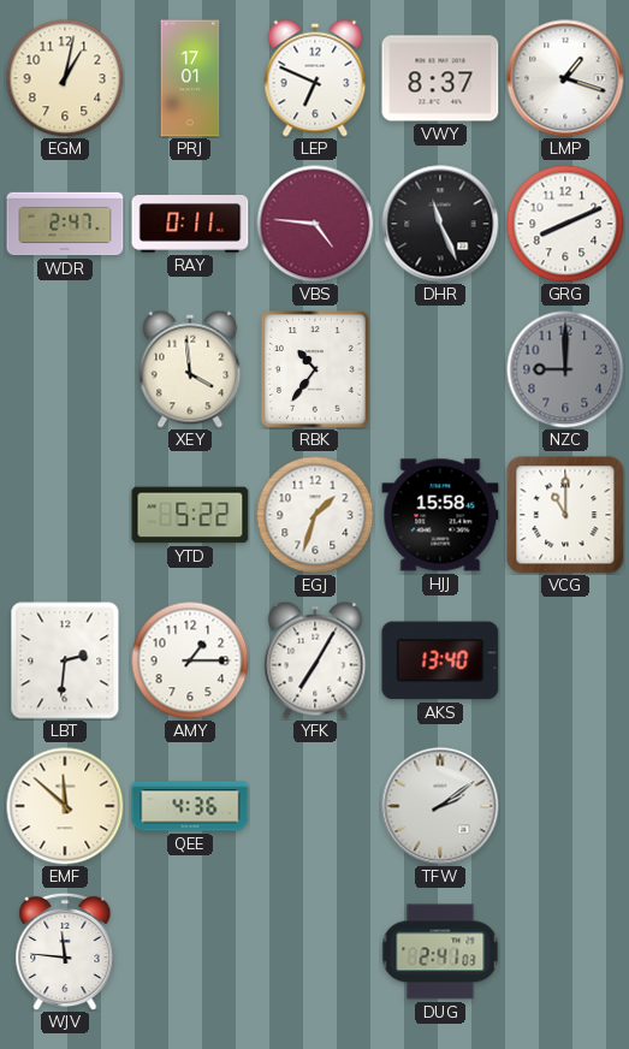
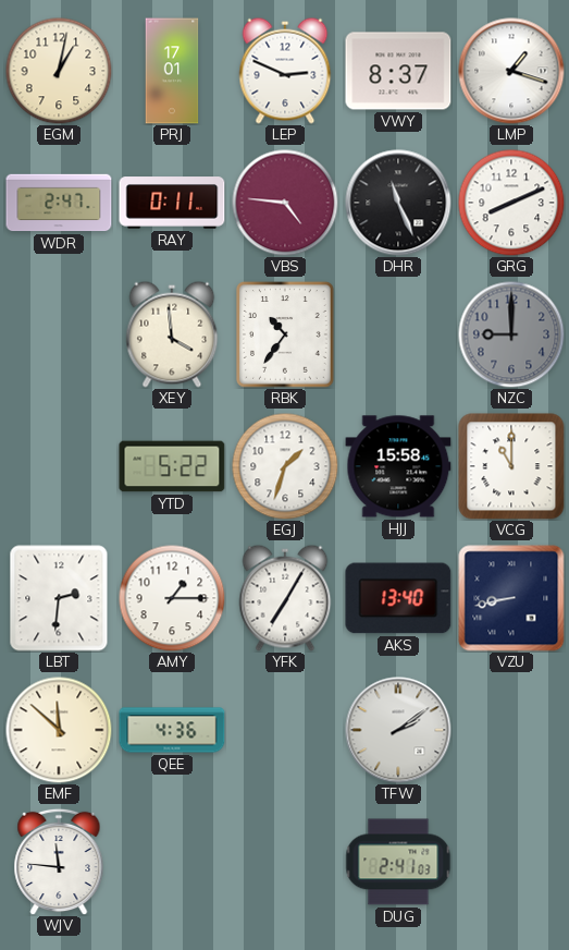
LEP: 6:49 -> 2:49
VZU: none -> 8:43
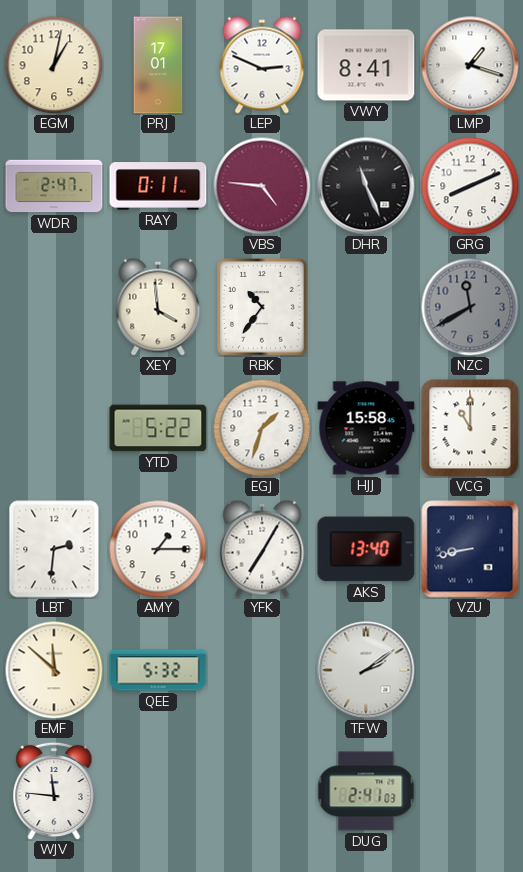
VWY: 8:37 -> 8:41
NZC: 9:00 -> 11:40
QEE: 4:36 -> 5:32
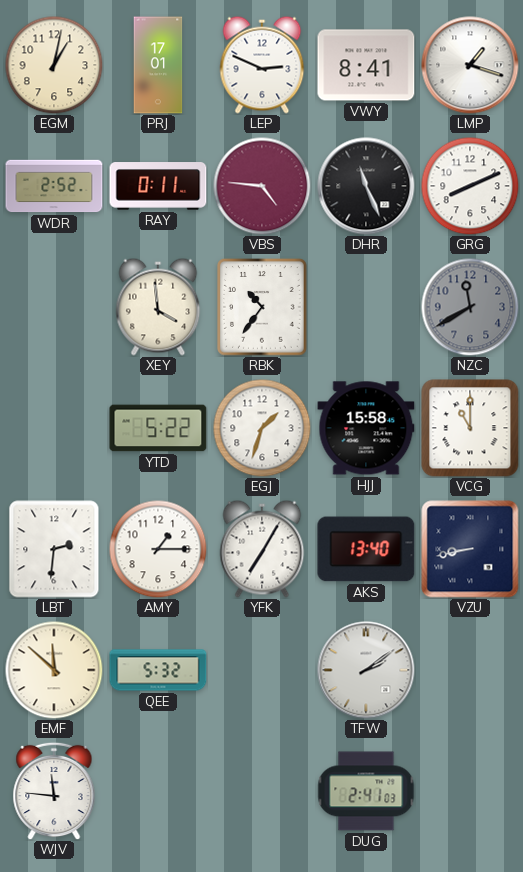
WDR: 2:47 -> 2:52
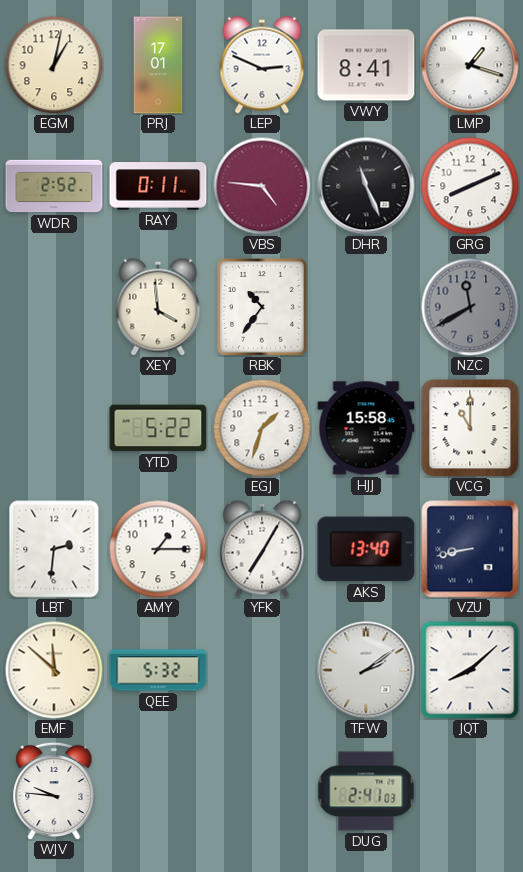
JQT: none -> 8:08
WJV: 11:46 -> 9:46
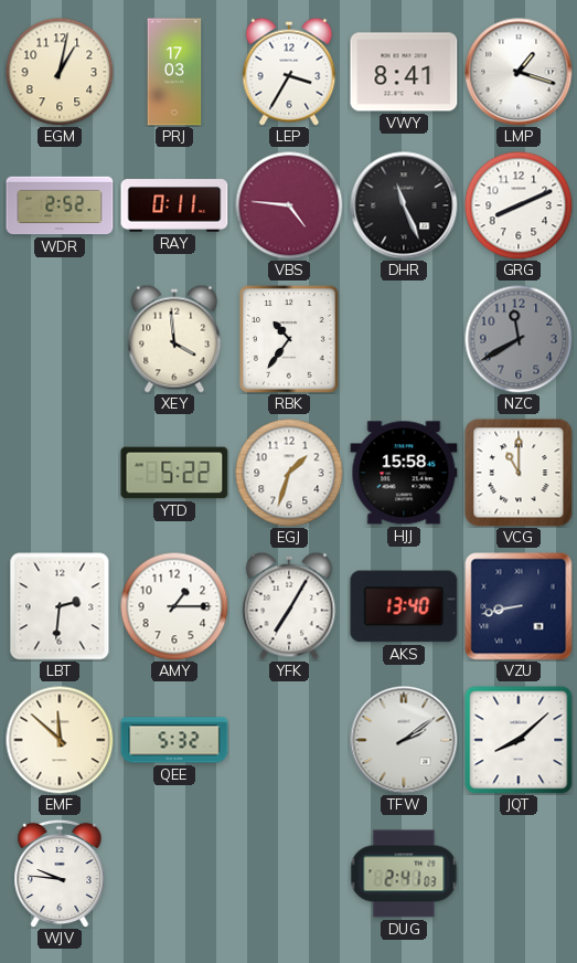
PRJ: 17:01 -> 17:03
LEP: 2:49 -> 3:35
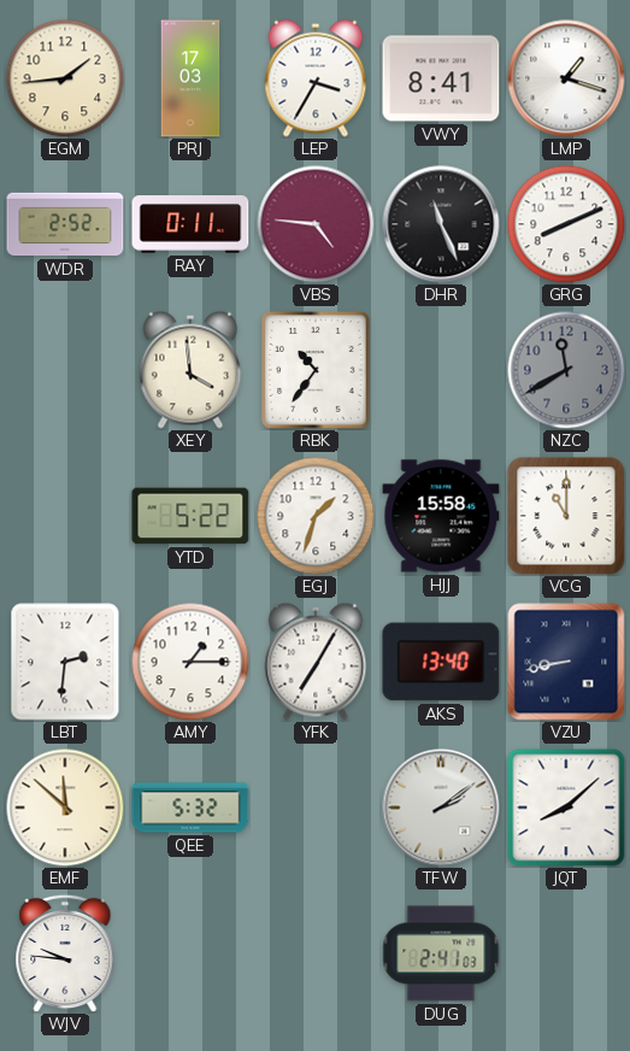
EGM: 1:02 -> 1:44
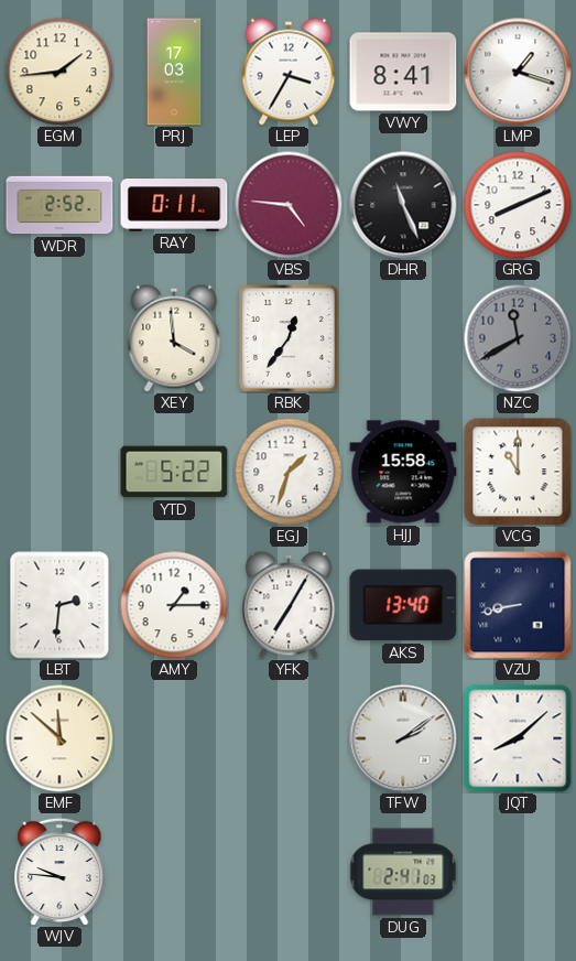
RBK: 10:36 -> 12:36
QEE: 5:32 -> none
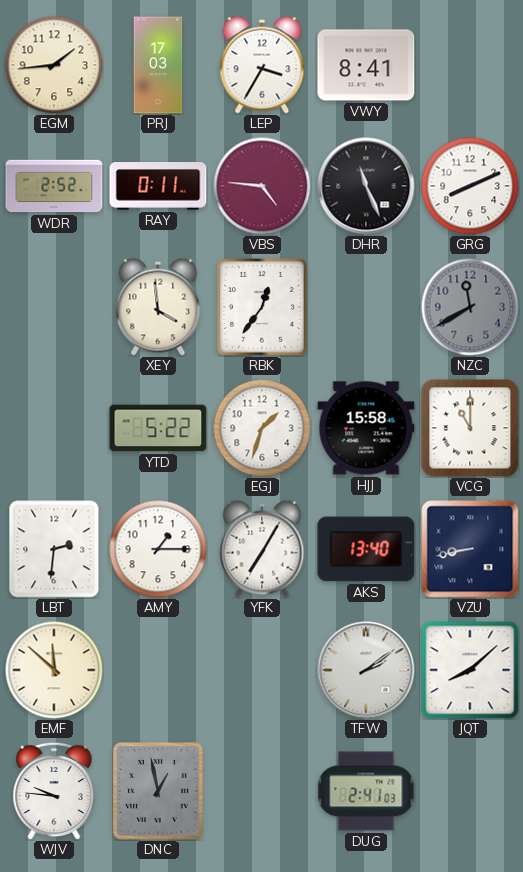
LMP: 1:18 -> none
DNC: none -> 12:58
